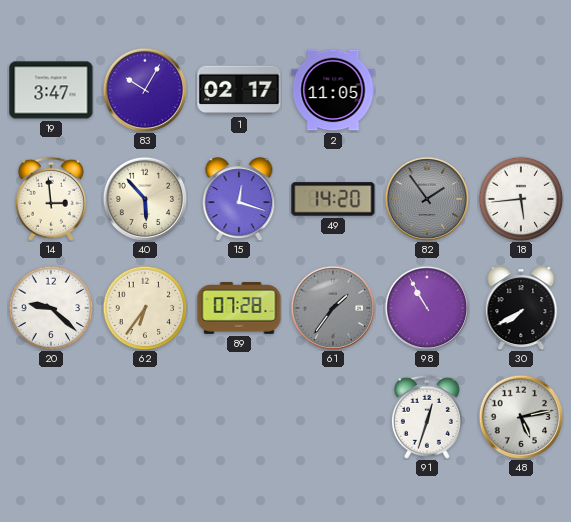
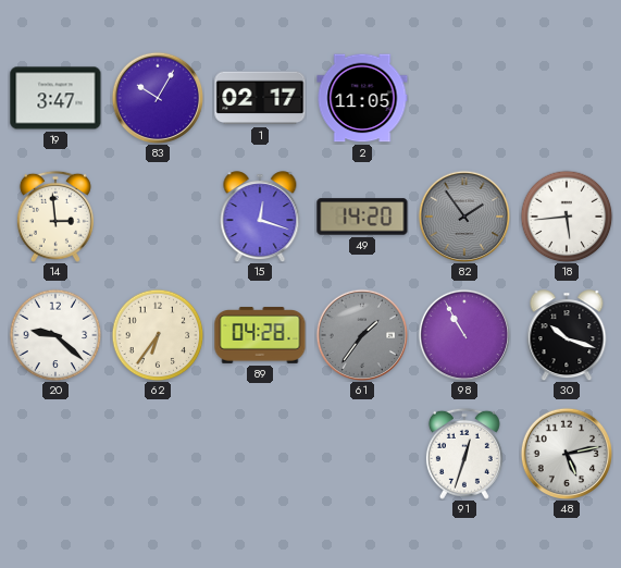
40: 5:53 -> none
89: 07:28 -> 04:28
30: 7:40 -> 10:18
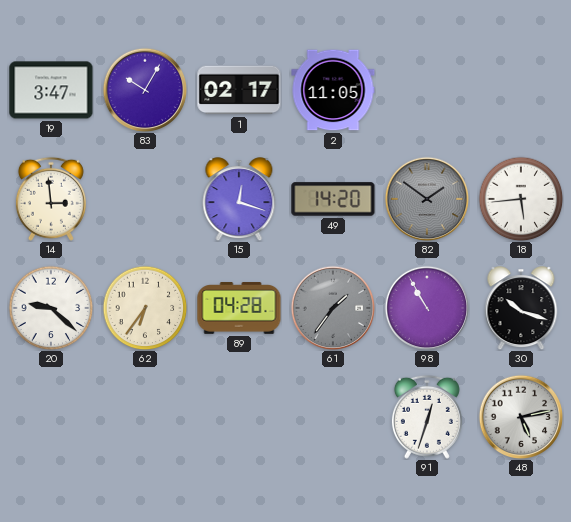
82: 1:54 -> 1:51
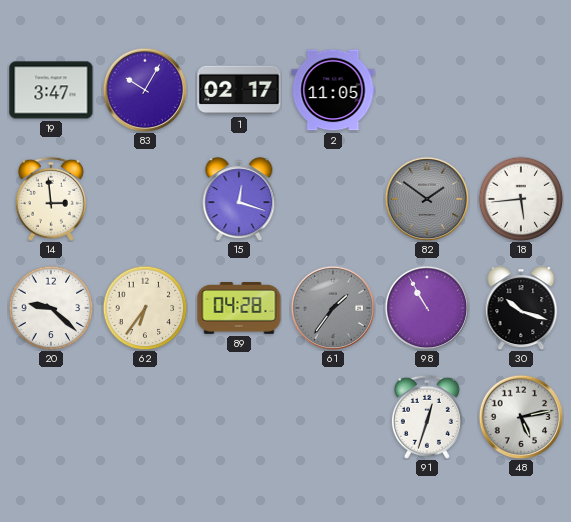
49: 14:20 -> none
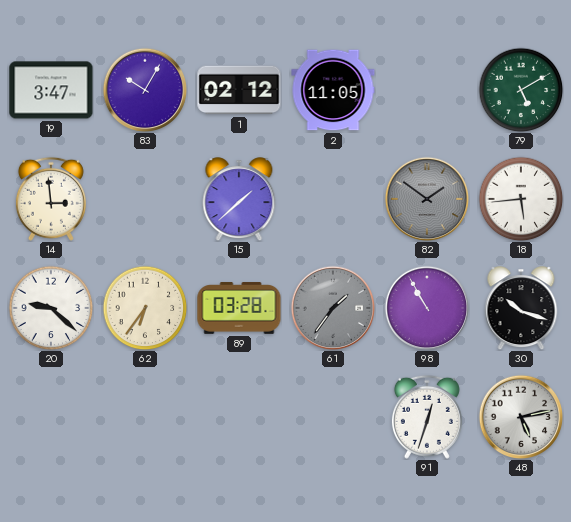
1: 02:17 -> 02:12
79: none -> 5:10
15: 12:18 -> 1:38
89: 04:28 -> 03:28
